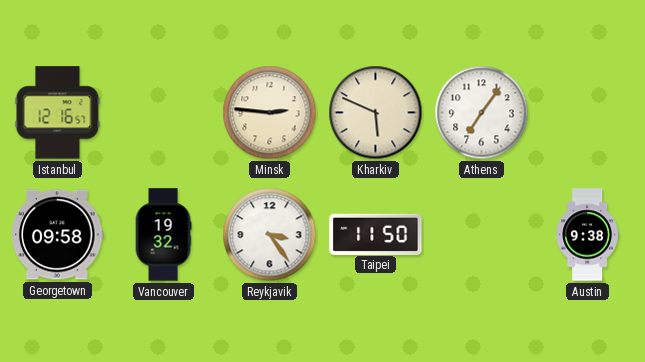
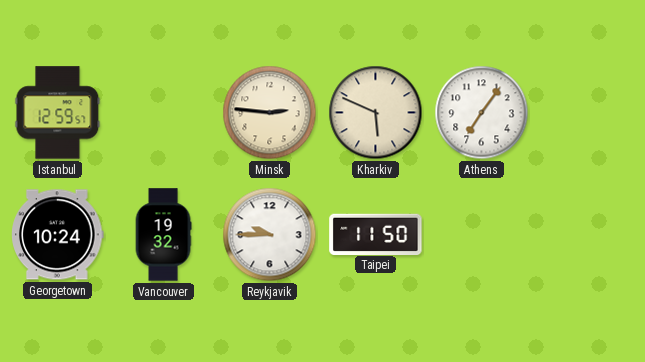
Istanbul: 12:16 -> 12:59
Georgetown: 09:58 -> 10:24
Reykjavik: 3:24 -> 9:45
Austin: 9:38 -> none
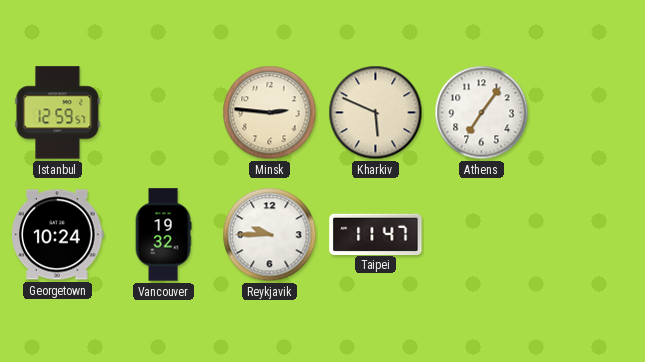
Taipei: 11:50 -> 11:47
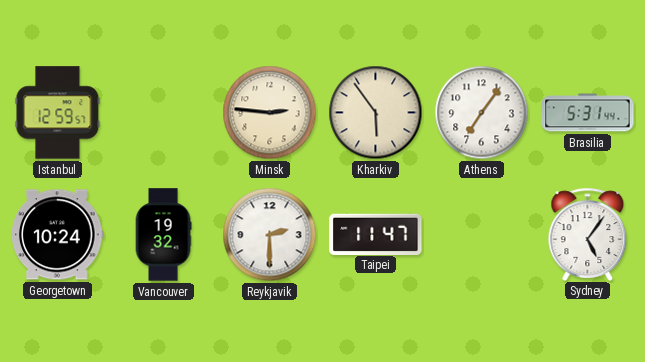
Kharkiv: 5:49 -> 5:54
Brasilia: none -> 5:31
Reykjavik: 9:45 -> 2:30
Sydney: none -> 5:06
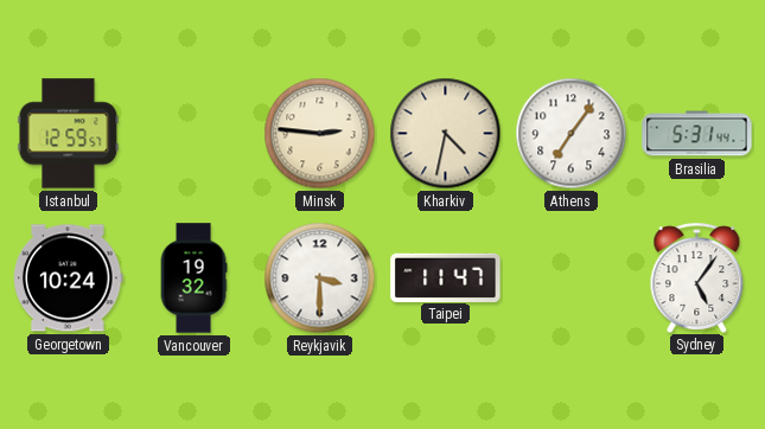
Kharkiv: 5:54 -> 4:32
Reykjavik: 2:30 -> 3:30
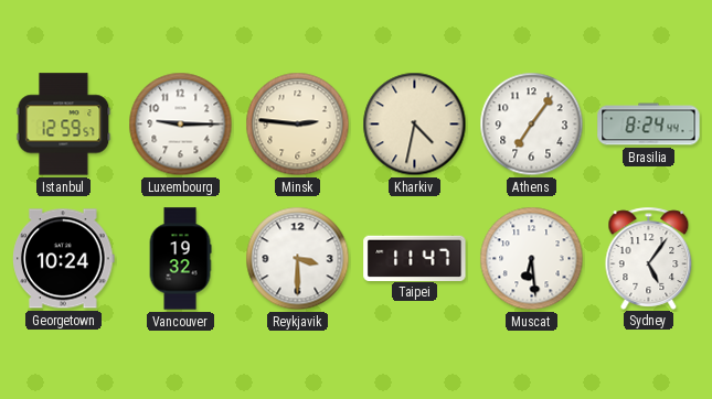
Luxembourg: none -> 9:15
Brasilia: 5:31 -> 8:24
Muscat: none -> 6:29
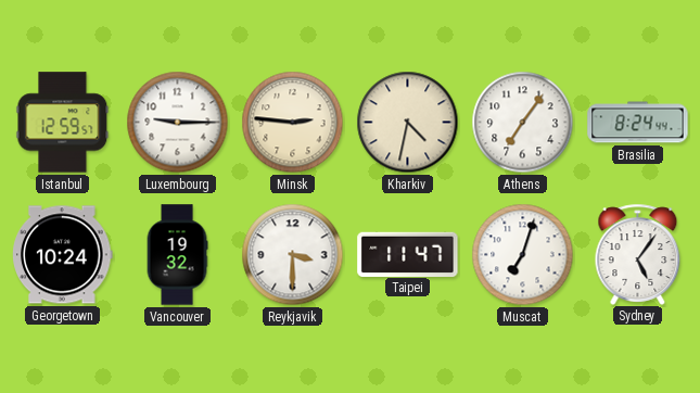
Muscat: 6:29 -> 7:03
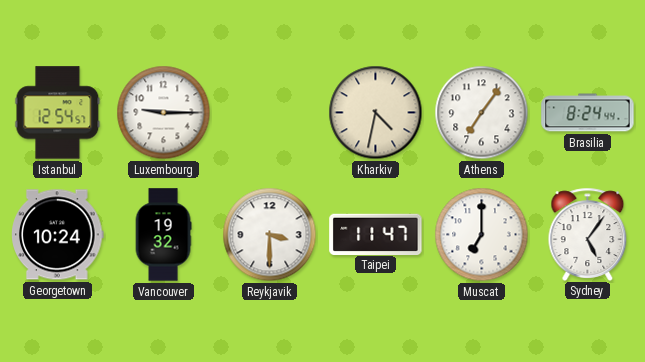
Istanbul: 12:59 -> 12:54
Minsk: 2:46 -> none
Muscat: 7:03 -> 7:00
